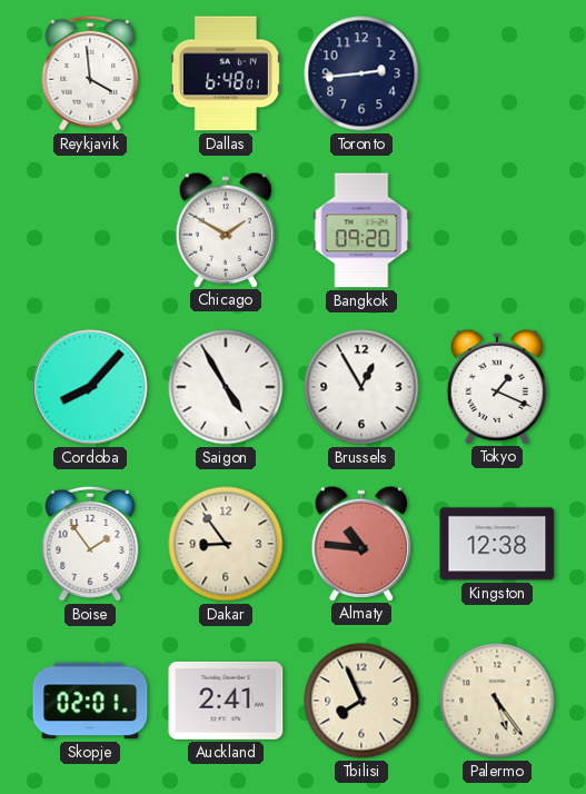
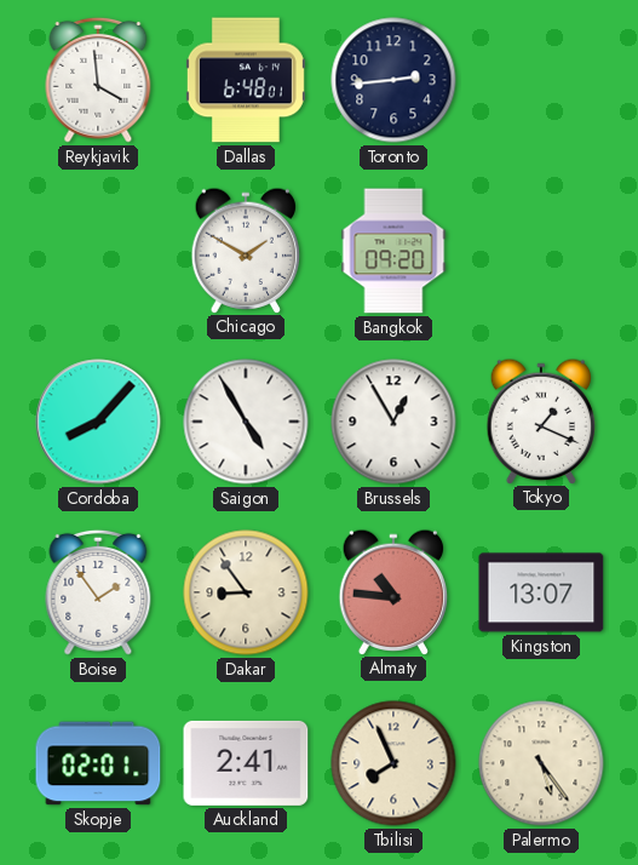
Kingston: 12:38 -> 13:07
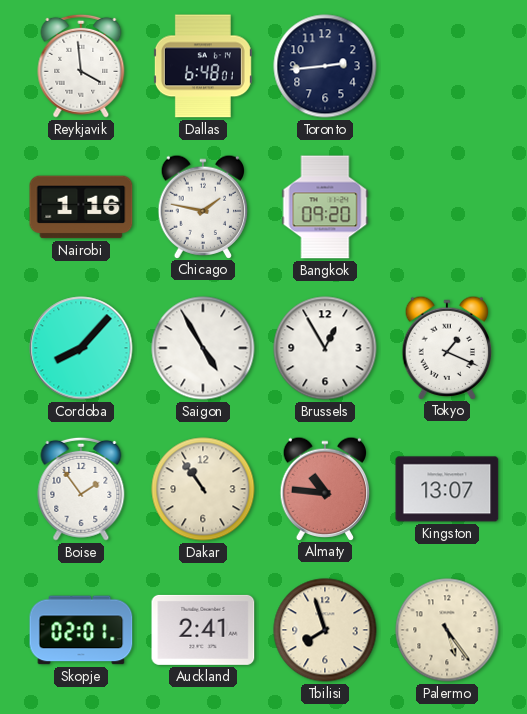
Nairobi: none -> 1:16
Chicago: 1:50 -> 1:47
Dakar: 8:54 -> 10:54
Tbilisi: 7:56 -> 7:57
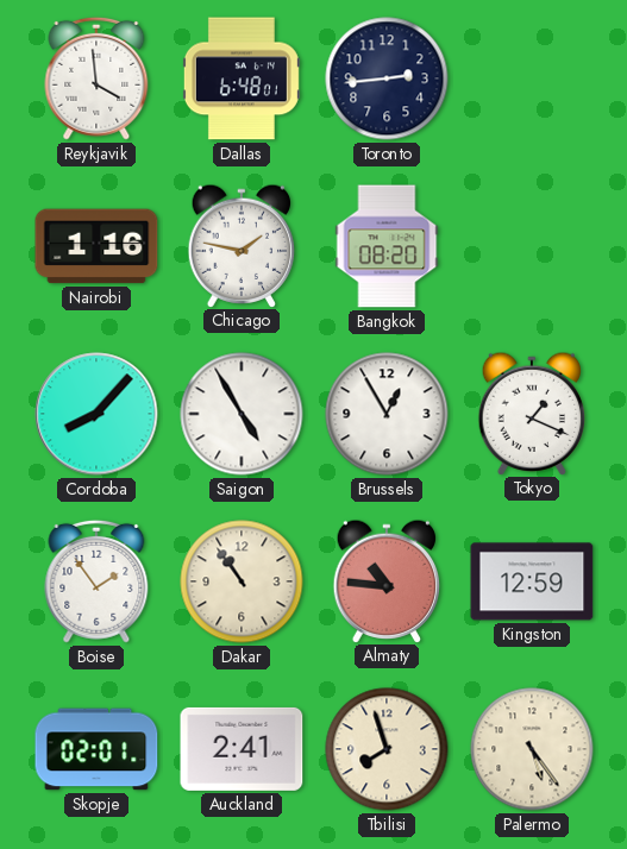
Bangkok: 09:20 -> 08:20
Kingston: 13:07 -> 12:59
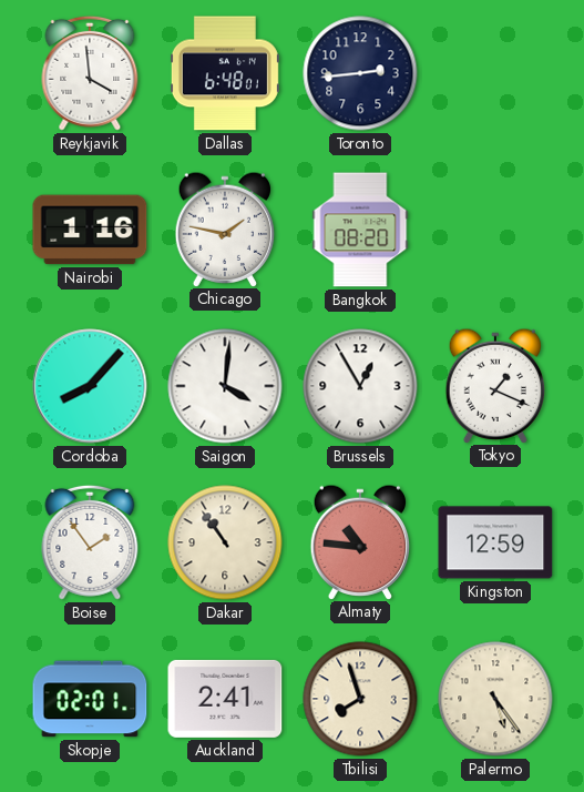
Saigon: 4:55 -> 4:01
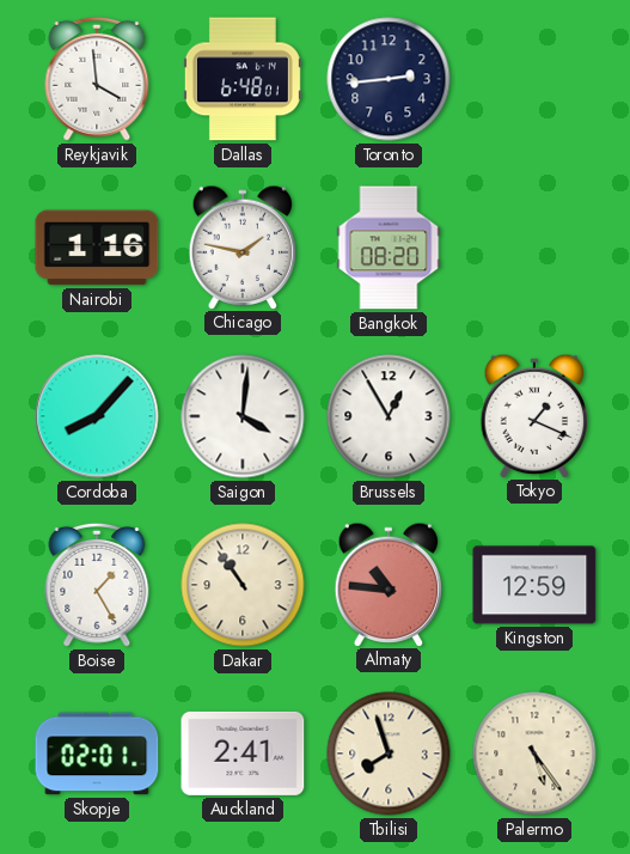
Boise: 1:54 -> 1:25
